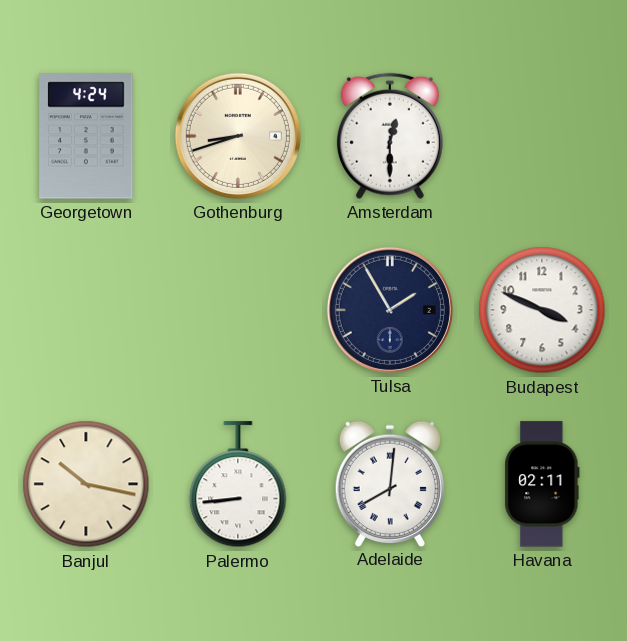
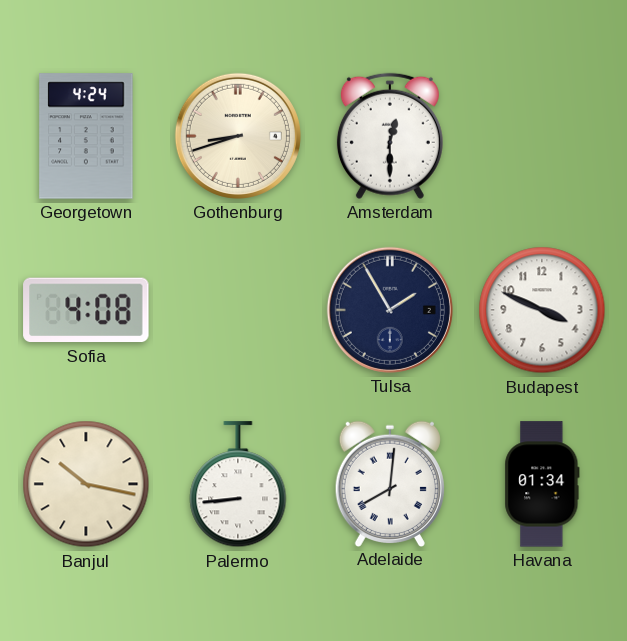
Sofia: none -> 4:08
Havana: 02:11 -> 01:34
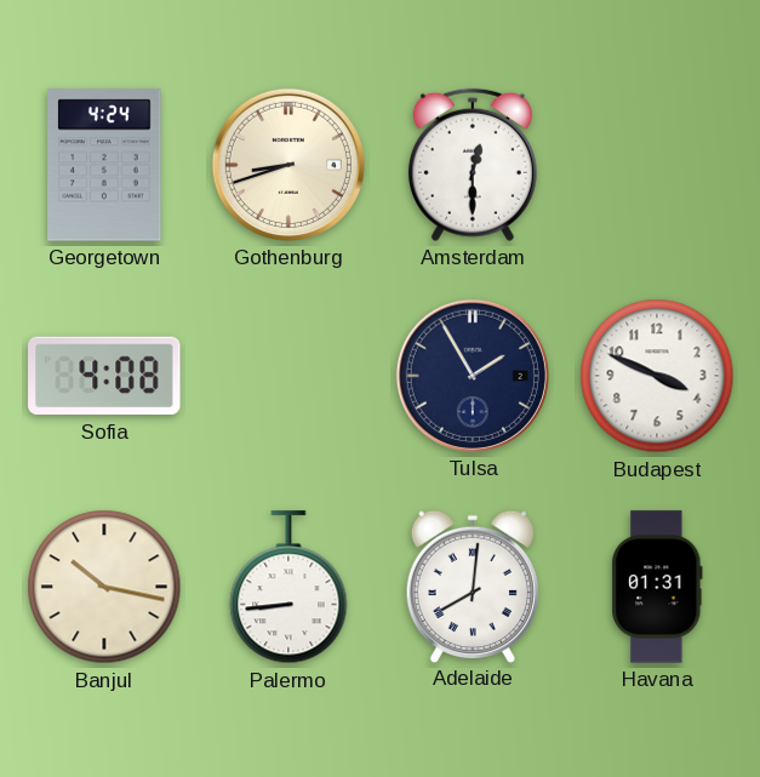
Havana: 01:34 -> 01:31
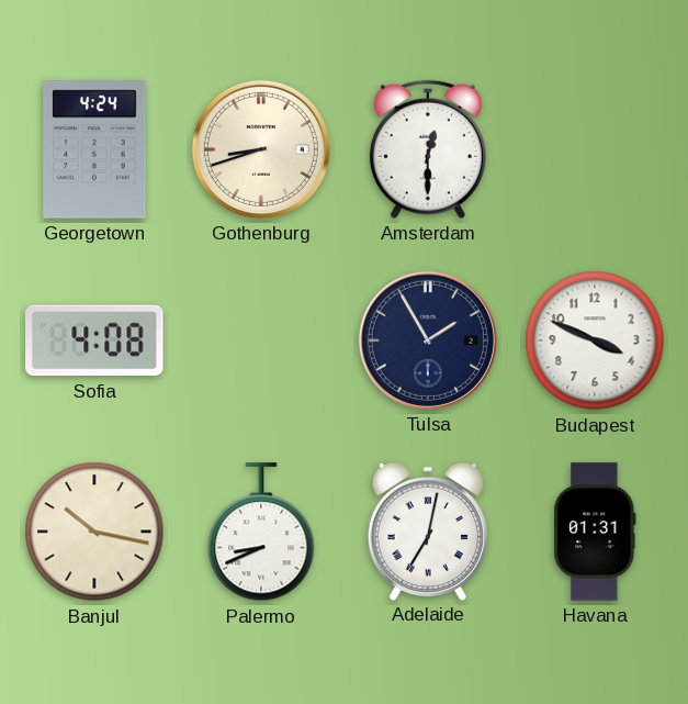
Palermo: 8:44 -> 8:41
Adelaide: 8:01 -> 7:02
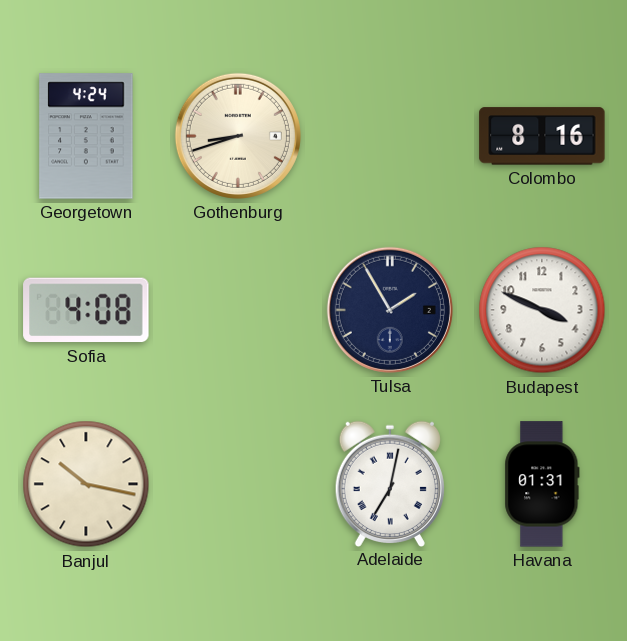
Amsterdam: 12:30 -> none
Colombo: none -> 8:16
Palermo: 8:41 -> none
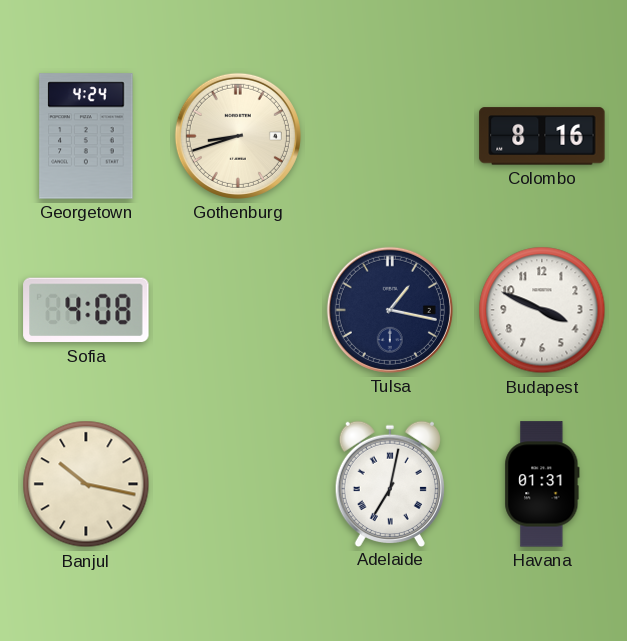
Tulsa: 1:55 -> 1:17
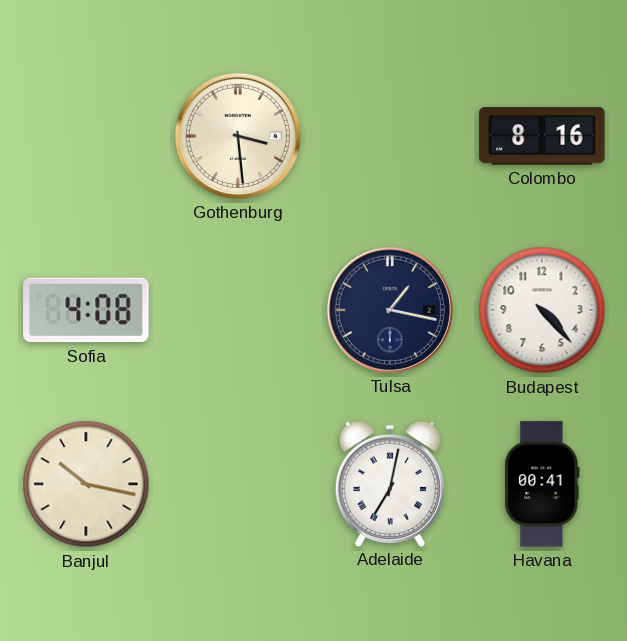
Georgetown: 4:24 -> none
Gothenburg: 8:42 -> 3:29
Budapest: 3:49 -> 4:23
Havana: 01:31 -> 00:41
